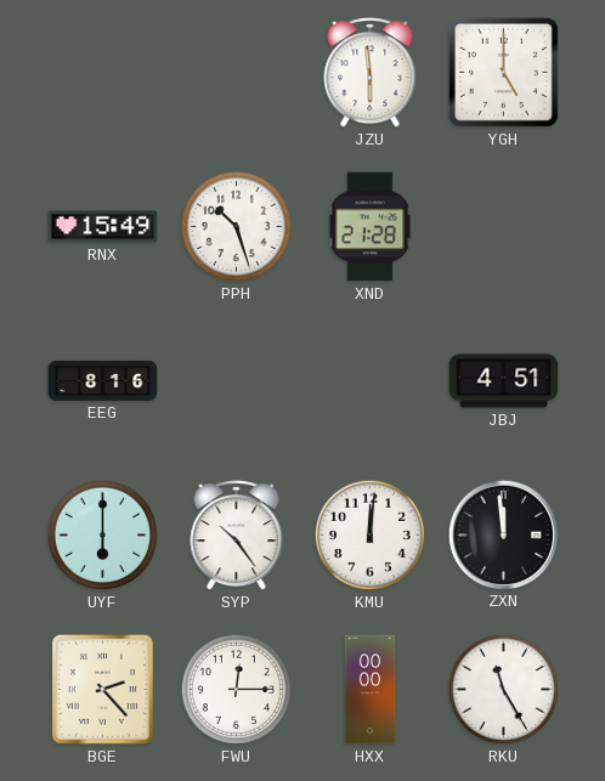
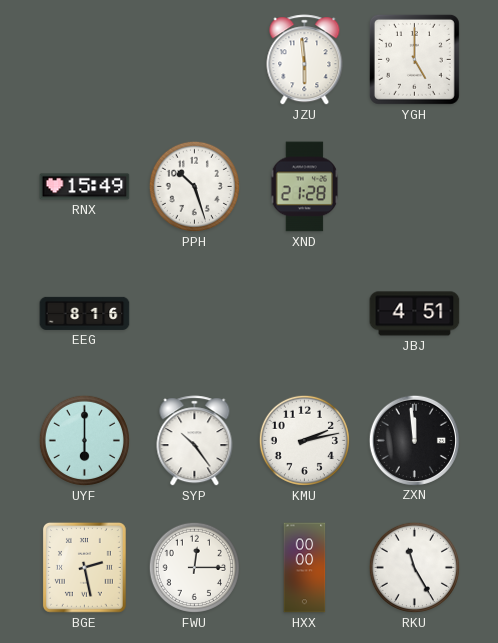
KMU: 12:01 -> 2:13
BGE: 2:23 -> 2:28
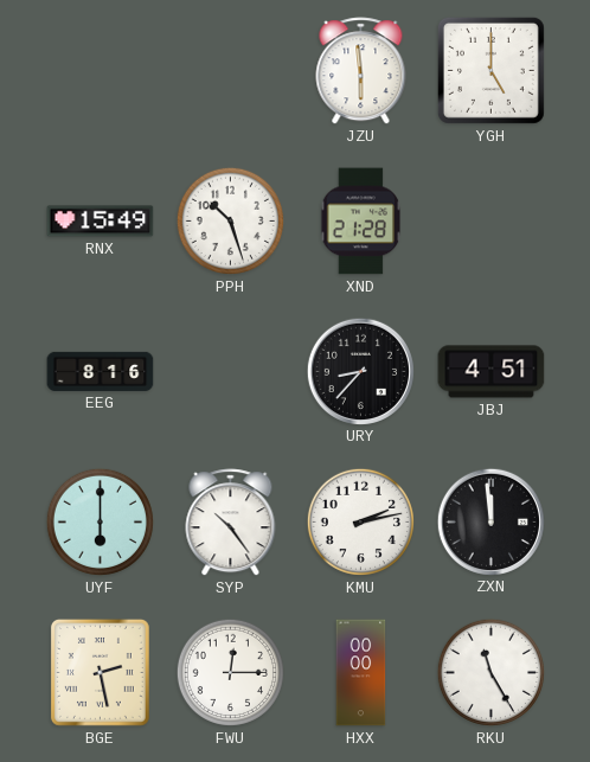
URY: none -> 8:37
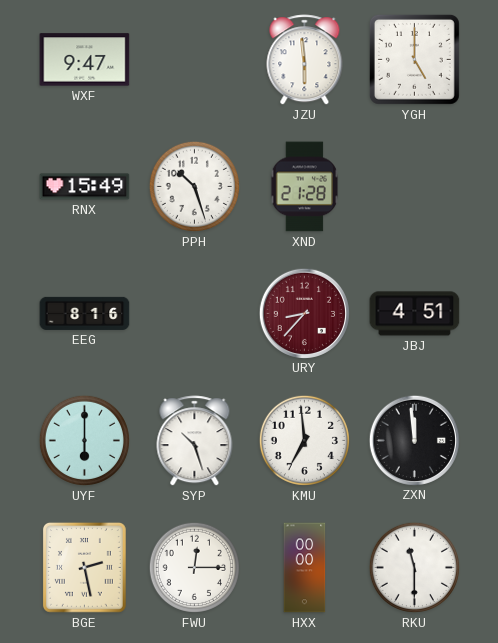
WXF: none -> 9:47
URY dial: black -> burgundy
SYP: 10:24 -> 10:27
KMU: 2:13 -> 6:59
RKU: 11:25 -> 11:30
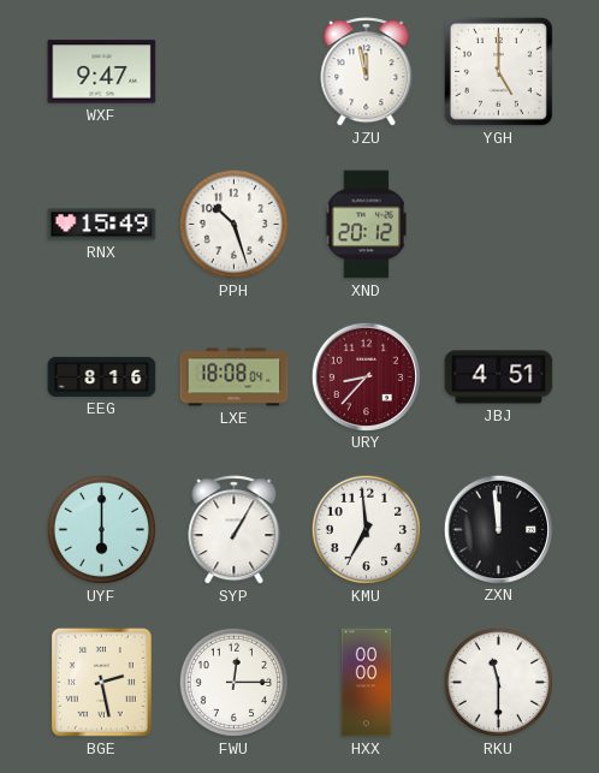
JZU: 5:59 -> 11:58
XND: 21:28 -> 20:12
LXE: none -> 18:08
SYP: 10:27 -> 1:05
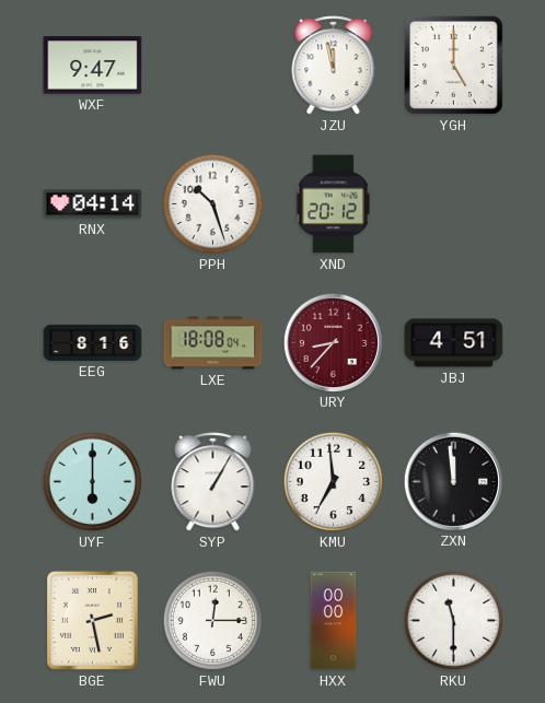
RNX: 15:49 -> 04:14
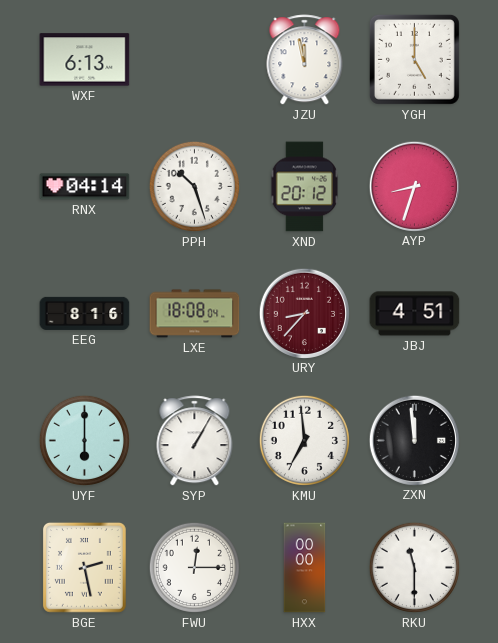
WXF: 9:47 -> 6:13
AYP: none -> 8:33
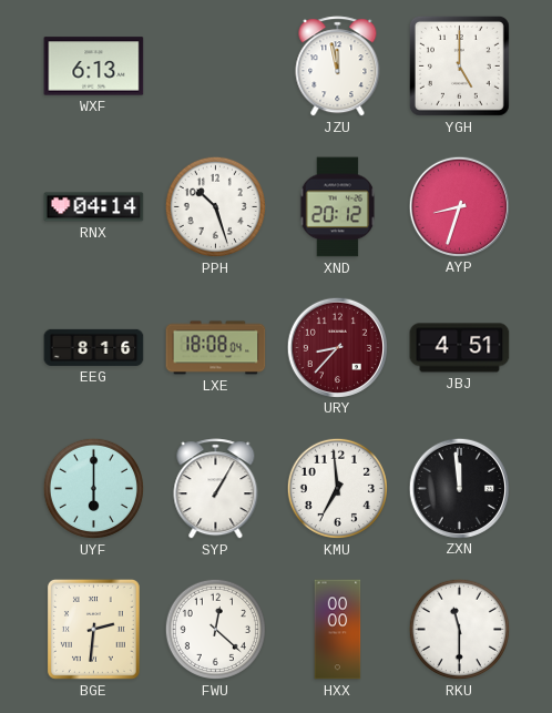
BGE: 2:28 -> 2:31
FWU: 12:15 -> 12:22
